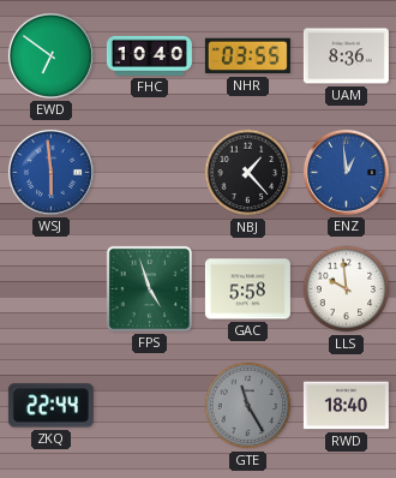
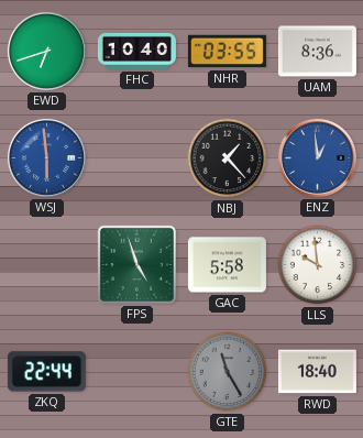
EWD: 6:51 -> 6:42
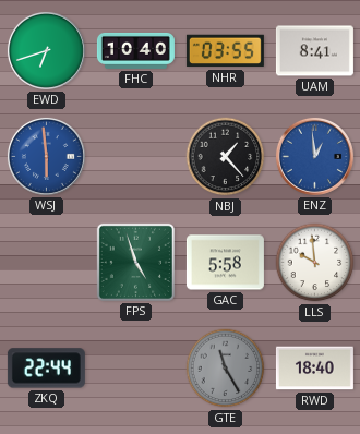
UAM: 8:36 -> 8:41
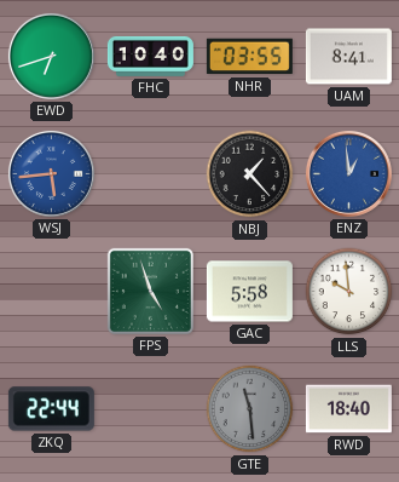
WSJ: 5:59 -> 5:44
GTE: 11:25 -> 11:29
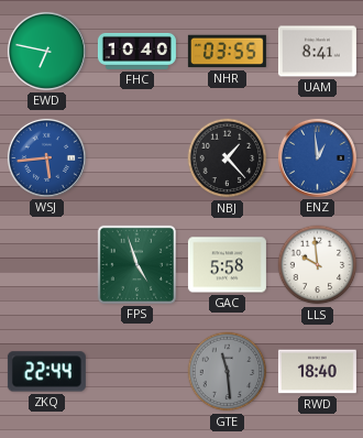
EWD: 6:42 -> 6:47
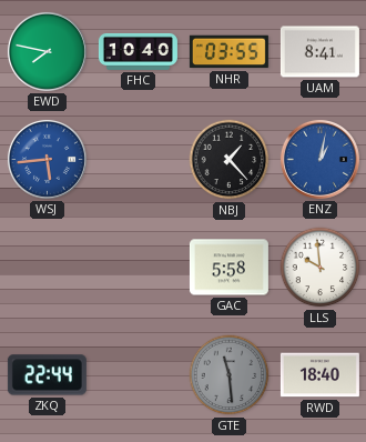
EWD: 6:47 -> 7:47
ENZ: 12:59 -> 1:02
FPS: 4:57 -> none
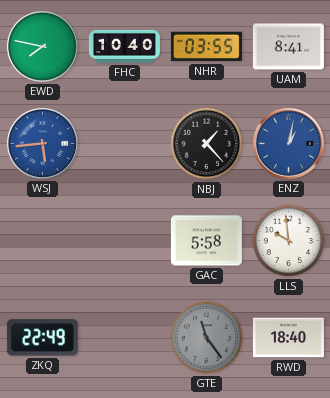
ZKQ: 22:44 -> 22:49
GTE: 11:29 -> 11:24
